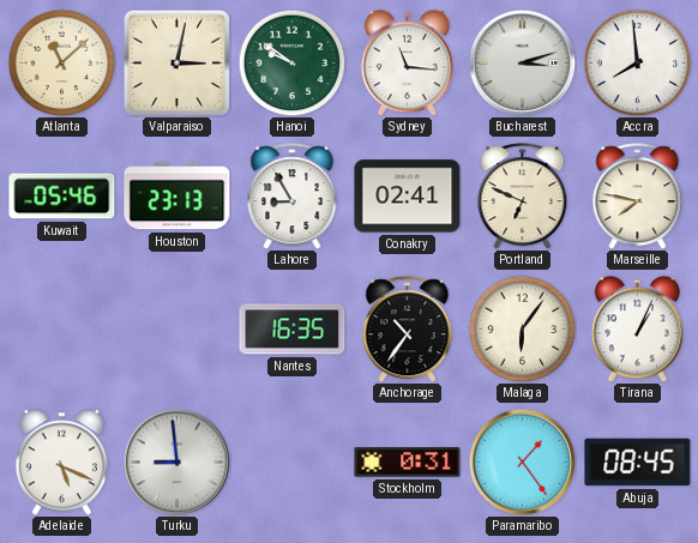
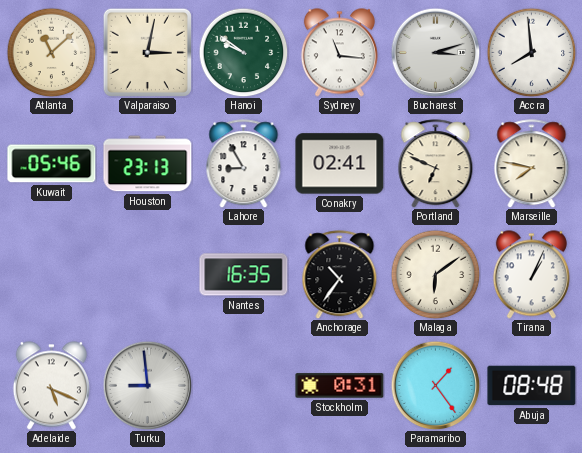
Malaga: 6:06 -> 6:09
Abuja: 08:45 -> 08:48
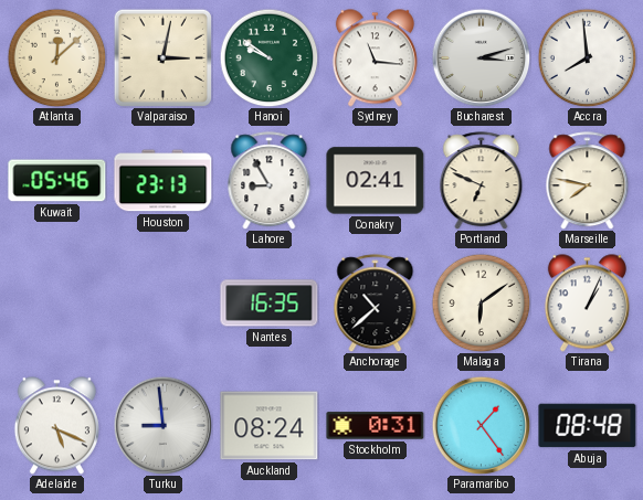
Atlanta: 11:08 -> 12:08
Anchorage: 10:36 -> 10:38
Auckland: none -> 08:24
